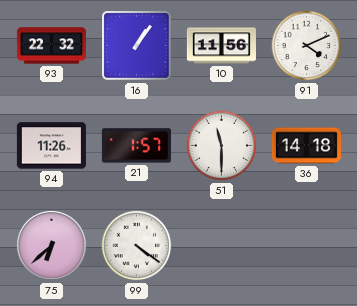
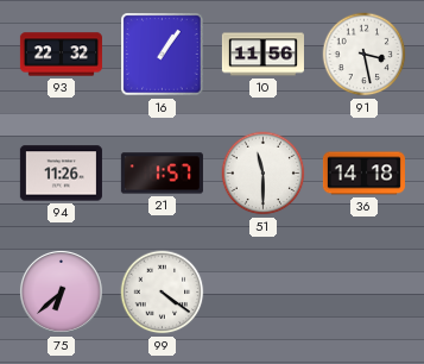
91: 4:11 -> 3:28
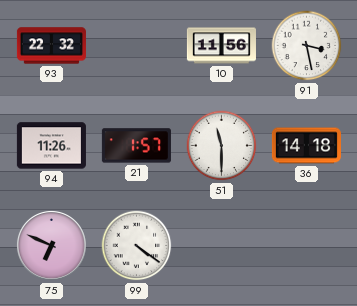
16: 1:06 -> none
75: 6:38 -> 6:49
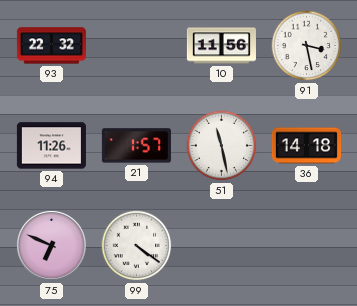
51: 11:30 -> 11:28
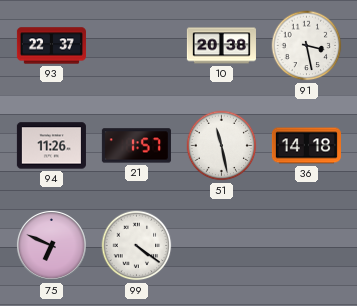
93: 22:32 -> 22:37
10: 11:56 -> 20:38
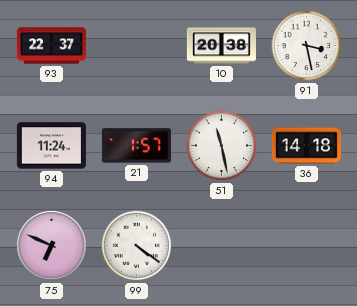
94: 11:26 -> 11:24
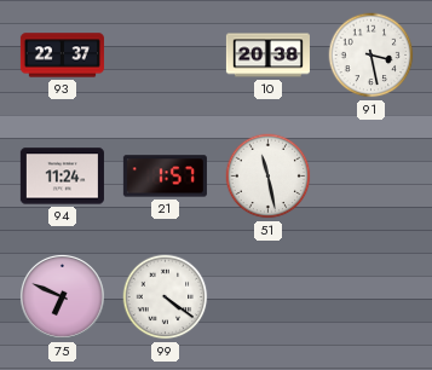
36: 14:18 -> none
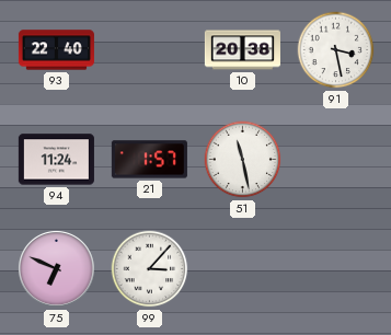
93: 22:37 -> 22:40
99: 4:21 -> 3:07
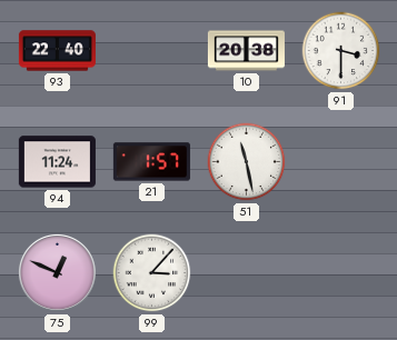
91: 3:28 -> 3:30
75: 6:49 -> 12:49
